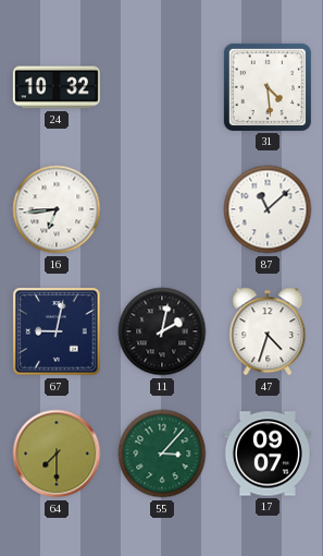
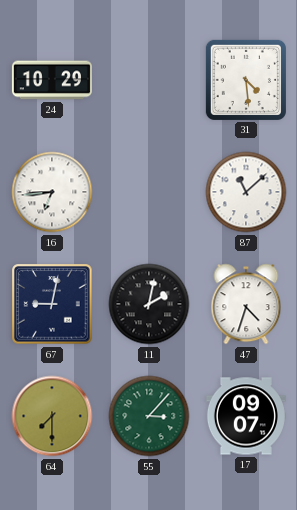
24: 10:32 -> 10:29
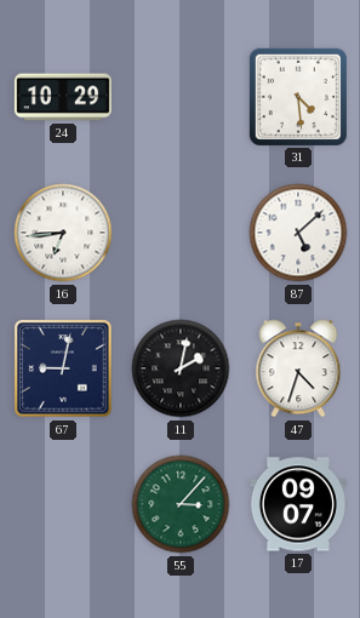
87: 11:08 -> 5:08
64: 7:30 -> none
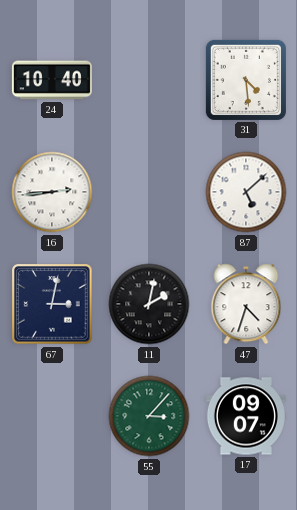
24: 10:29 -> 10:40
16: 6:44 -> 2:44
67: 9:02 -> 3:02
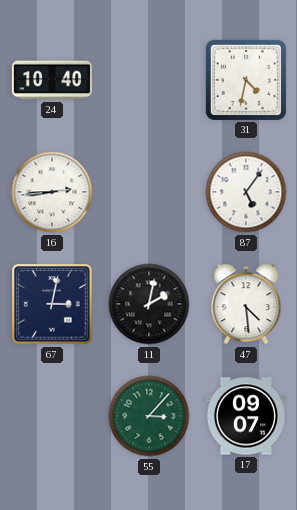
31: 4:29 -> 4:32
87: 5:08 -> 5:06
47: 4:33 -> 4:29
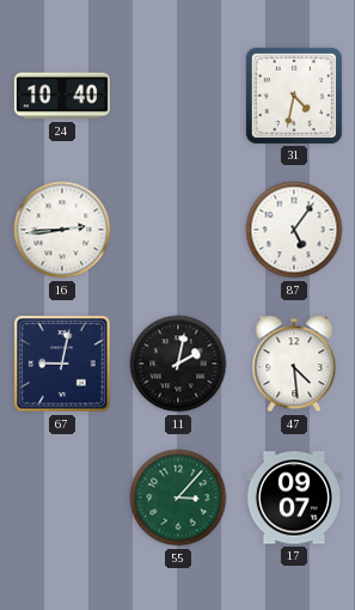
67: 3:02 -> 9:02
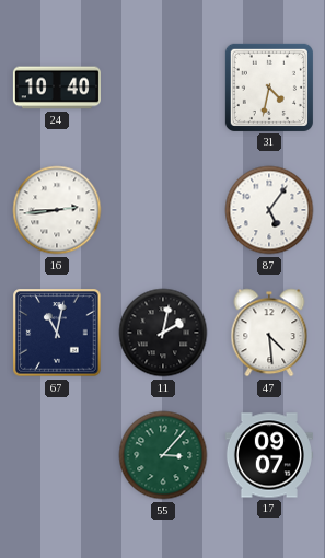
67: 9:02 -> 11:02
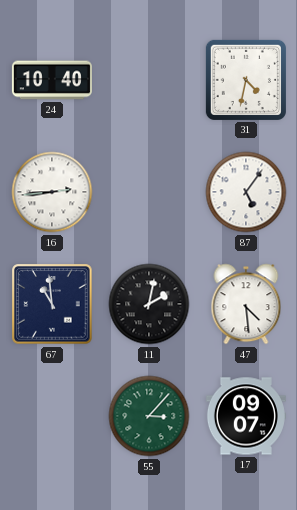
67: 11:02 -> 10:59
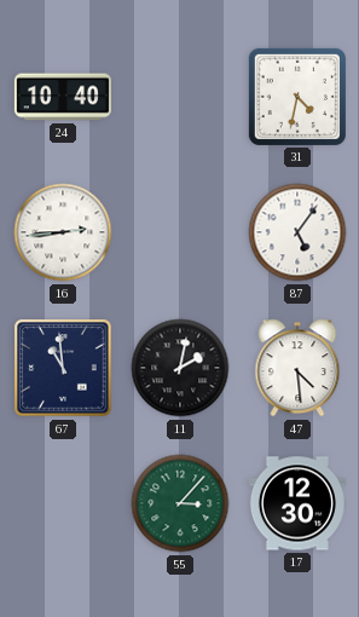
17: 09:07 -> 12:30
